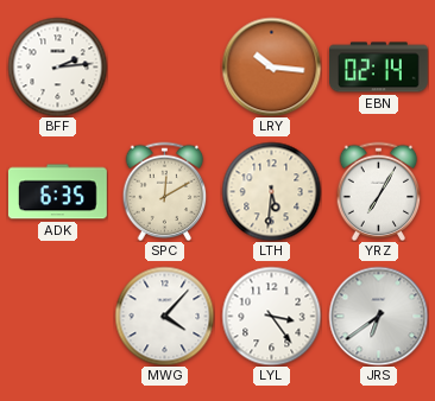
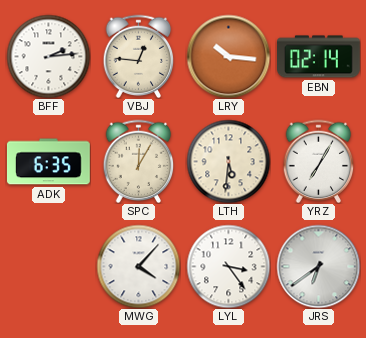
VBJ: none -> 12:46
SPC: 12:10 -> 12:05
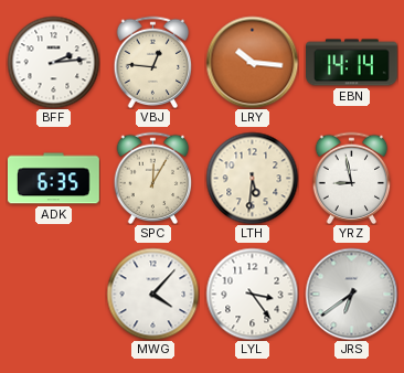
EBN: 02:14 -> 14:14
YRZ: 7:05 -> 8:58
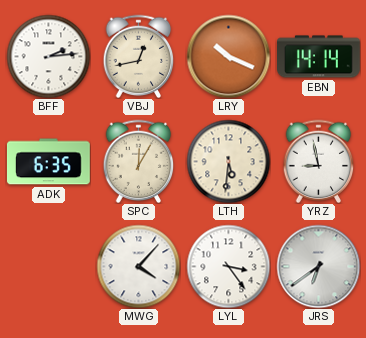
VBJ: 12:46 -> 12:43
LRY: 10:16 -> 10:19
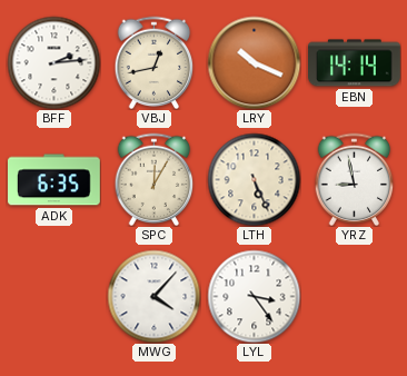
LTH: 5:31 -> 5:26
JRS: 6:39 -> none
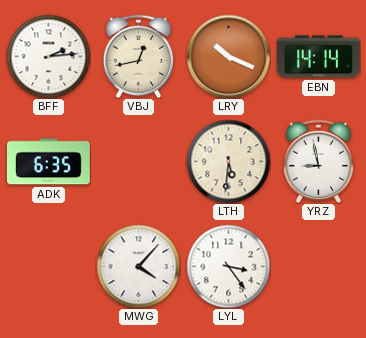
SPC: 12:05 -> none
LTH: 5:26 -> 5:31
